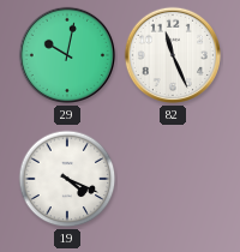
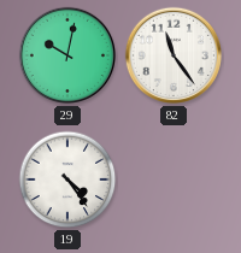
82: 11:26 -> 11:24
19: 4:19 -> 4:24
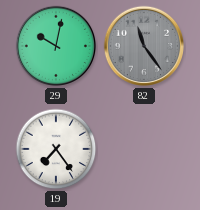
82 dial: white -> grey
19: 4:24 -> 7:24
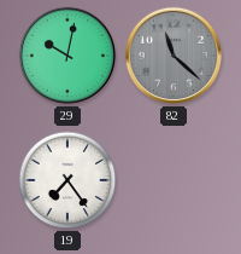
82: 11:24 -> 11:22
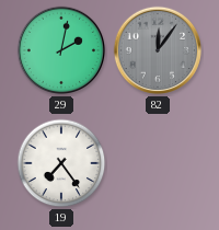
29: 10:02 -> 2:02
82: 11:22 -> 12:06
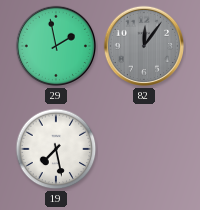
29: 2:02 -> 1:58
19: 7:24 -> 7:28
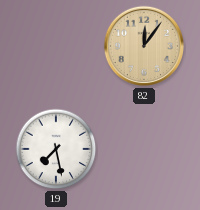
29: 1:58 -> none
82 dial: grey -> champagne
